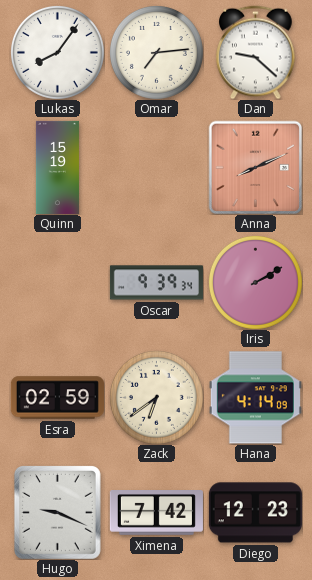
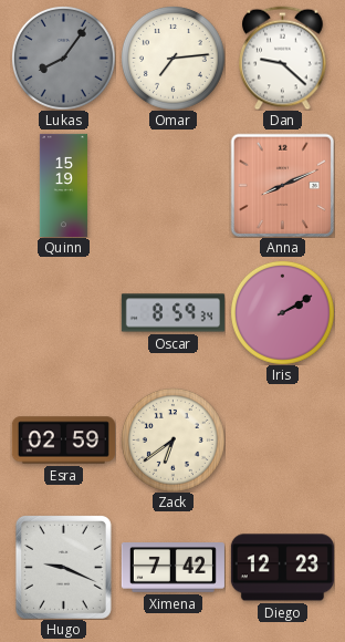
Lukas dial: white -> grey
Oscar: 9:39 -> 8:59
Hana: 4:14 -> none
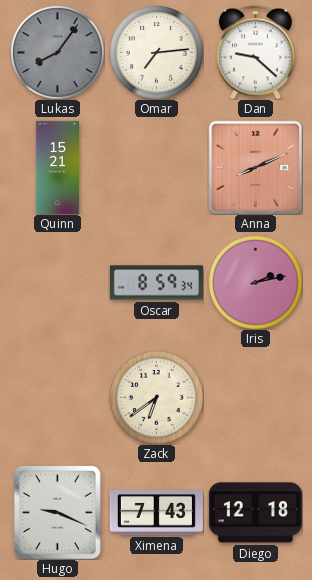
Quinn: 15:19 -> 15:21
Iris: 2:10 -> 2:13
Esra: 02:59 -> none
Ximena: 7:42 -> 7:43
Diego: 12:23 -> 12:18
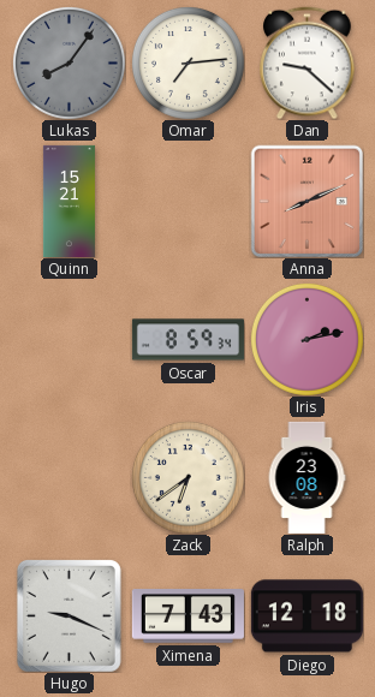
Ralph: none -> 23:08
